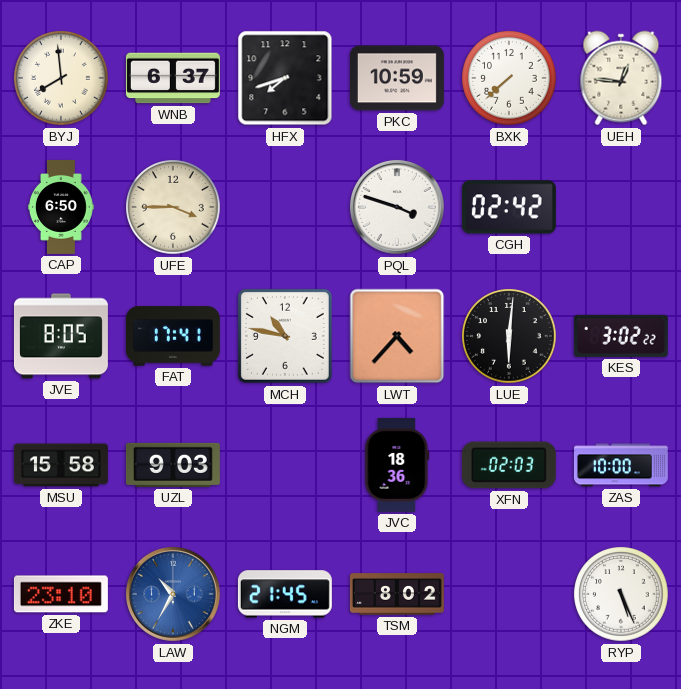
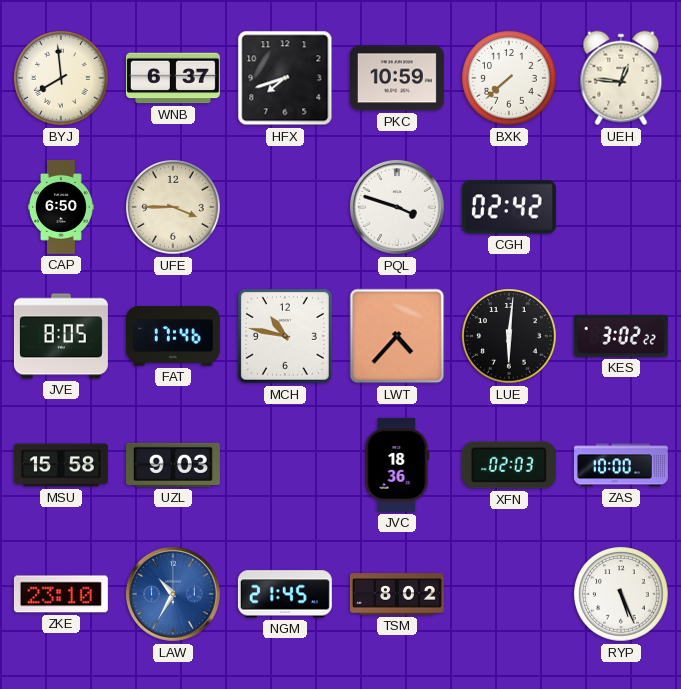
FAT: 17:41 -> 17:46
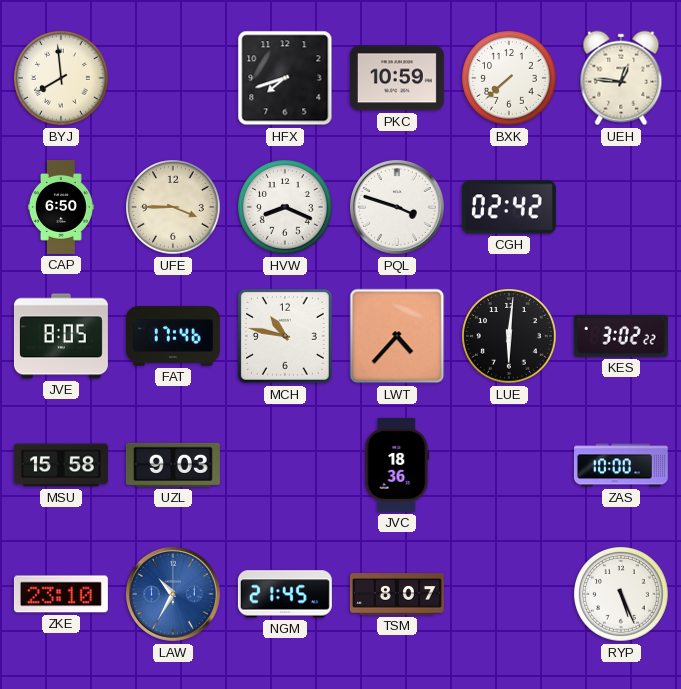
WNB: 6:37 -> none
HVW: none -> 8:19
XFN: 02:03 -> none
TSM: 8:02 -> 8:07
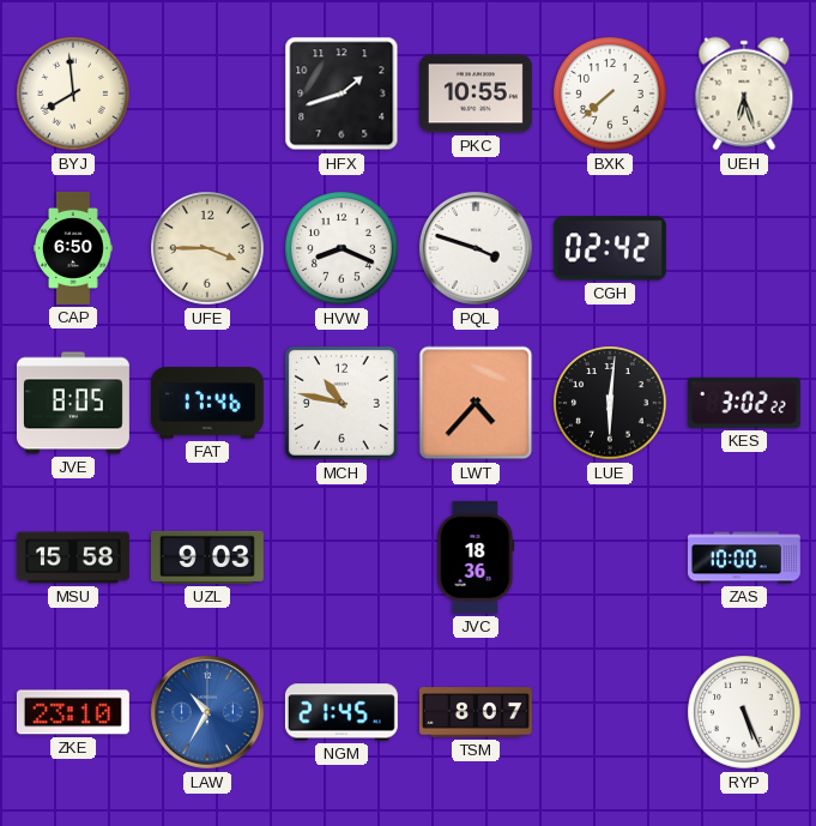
HFX: 7:42 -> 1:42
PKC: 10:59 -> 10:55
UEH: 12:46 -> 6:27
